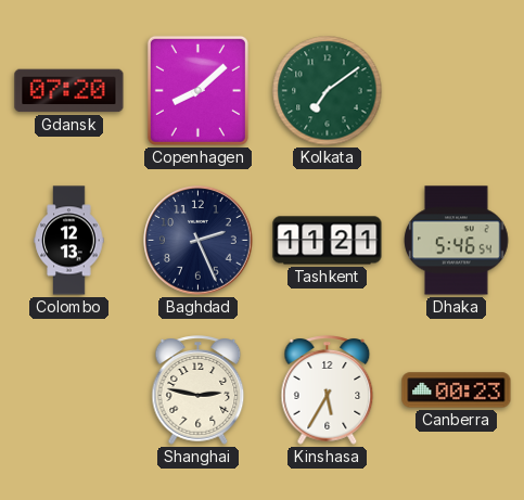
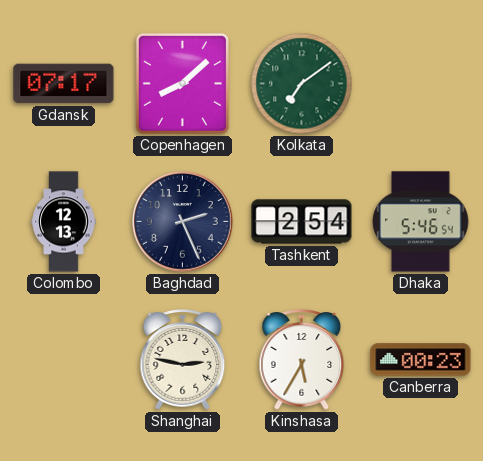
Gdansk: 07:20 -> 07:17
Tashkent: 11:21 -> 2:54
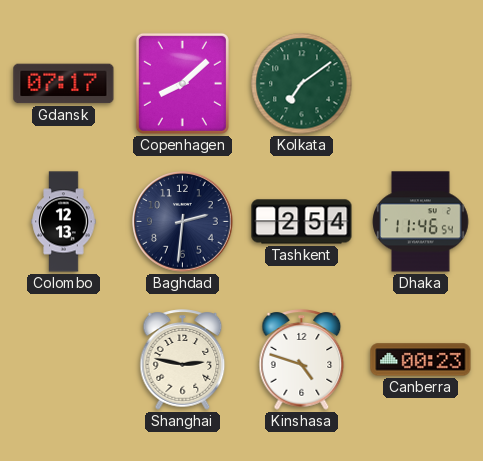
Baghdad: 2:26 -> 2:31
Dhaka: 5:46 -> 11:46
Kinshasa: 5:35 -> 4:48
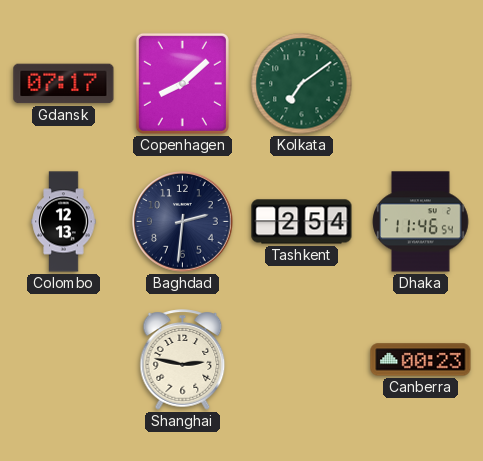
Kinshasa: 4:48 -> none
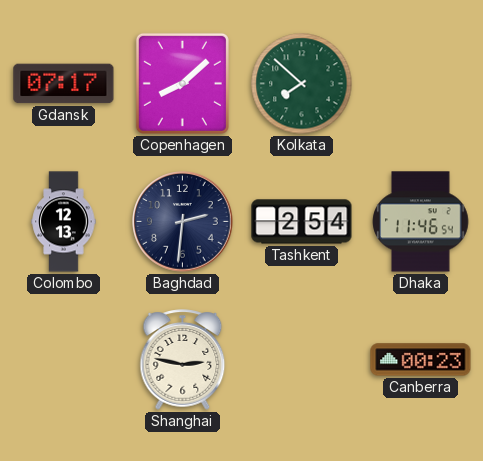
Kolkata: 7:09 -> 7:52
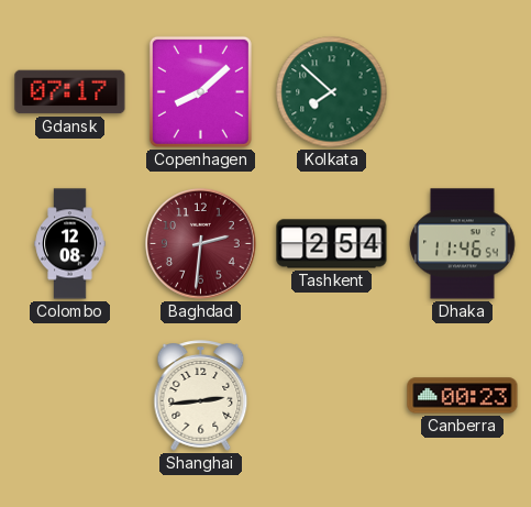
Colombo: 12:13 -> 12:08
Baghdad dial: navy -> burgundy
Shanghai: 2:47 -> 2:44
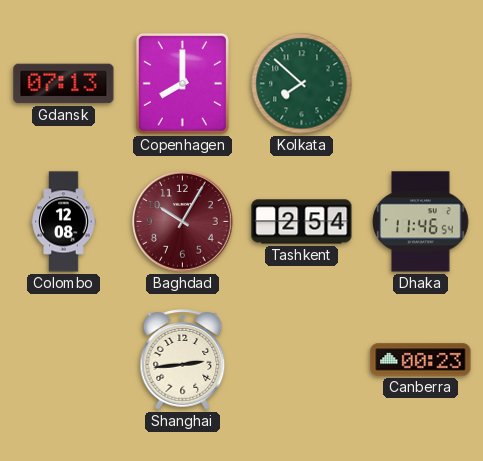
Gdansk: 07:17 -> 07:13
Copenhagen: 8:08 -> 8:00
Baghdad: 2:31 -> 10:05
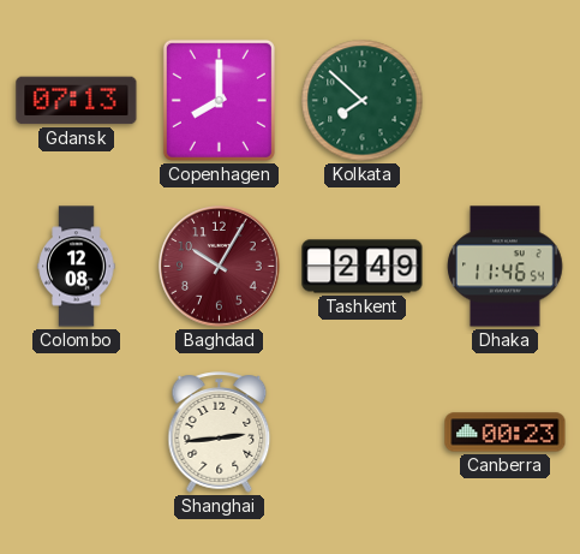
Tashkent: 2:54 -> 2:49
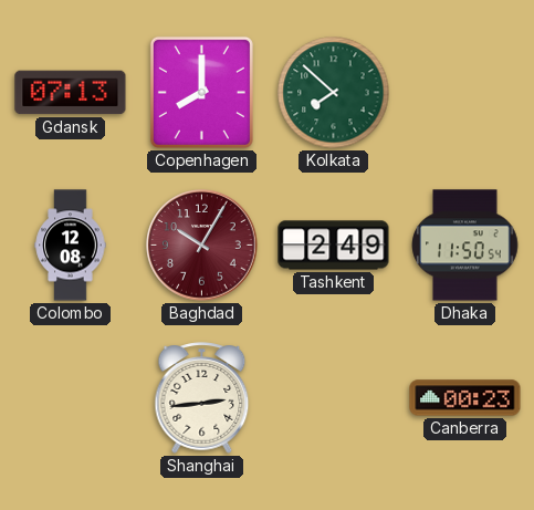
Dhaka: 11:46 -> 11:50
